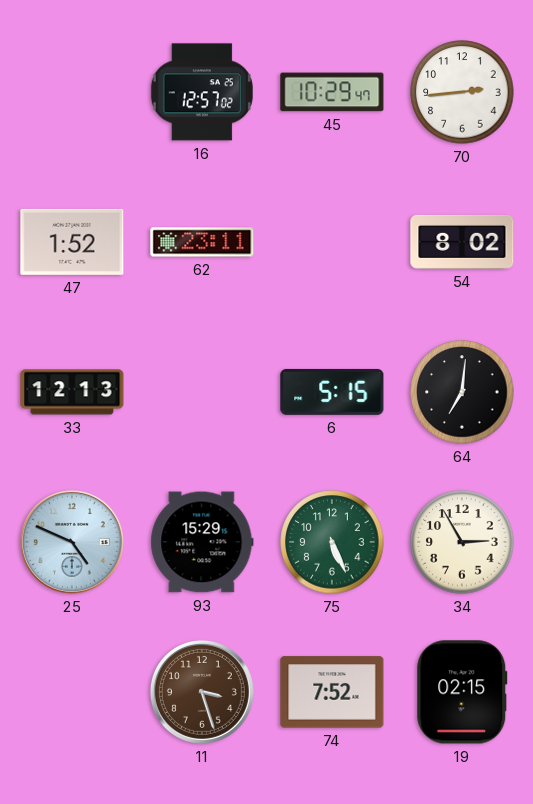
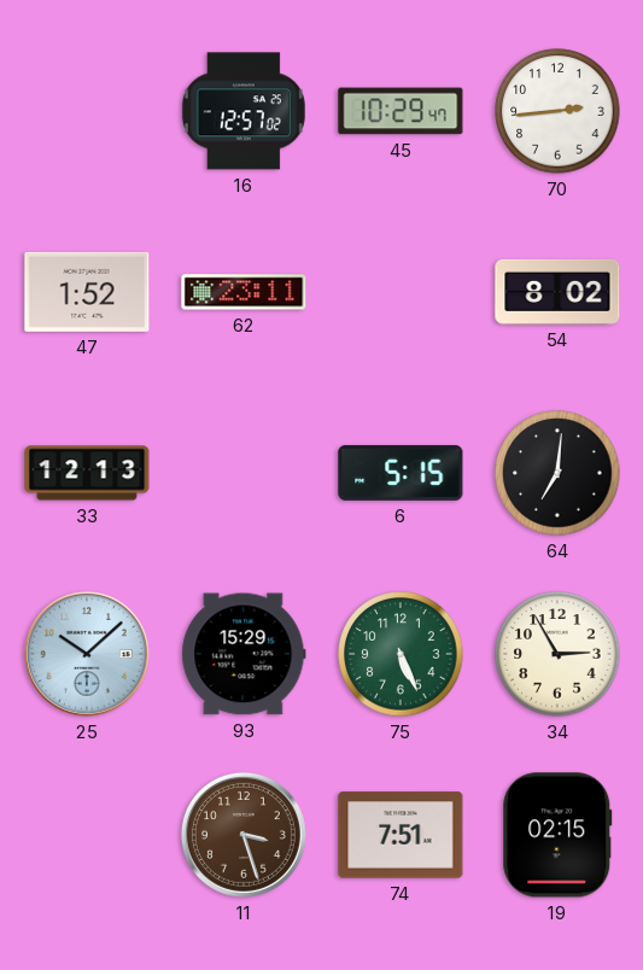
25: 4:49 -> 10:08
74: 7:52 -> 7:51
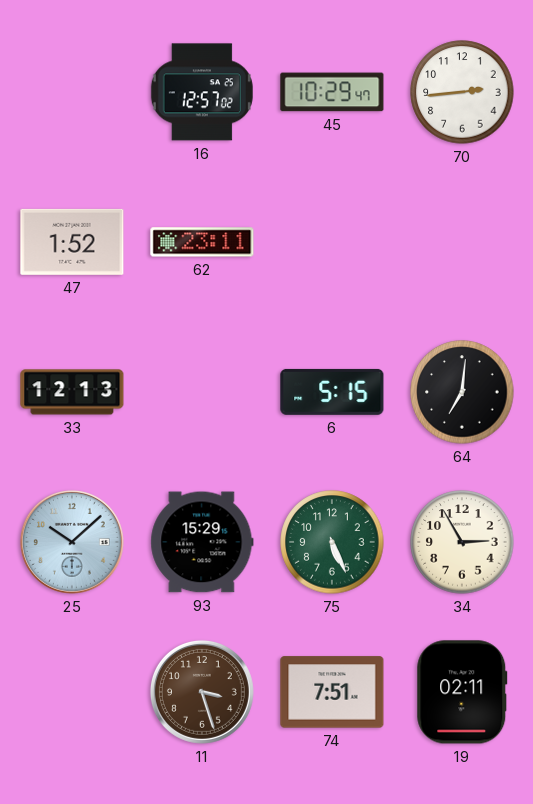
54: 8:02 -> none
19: 02:15 -> 02:11
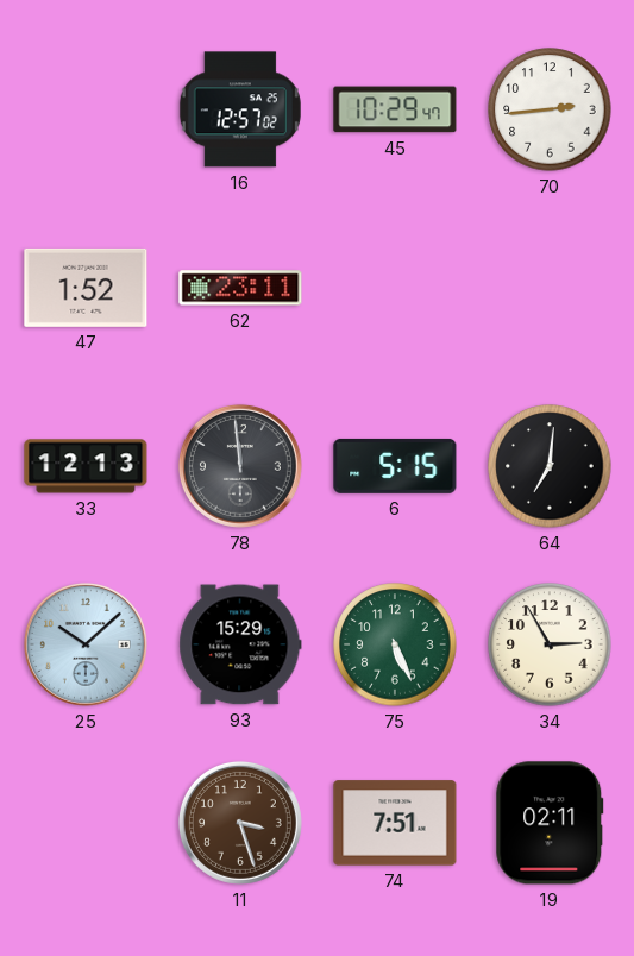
78: none -> 11:59
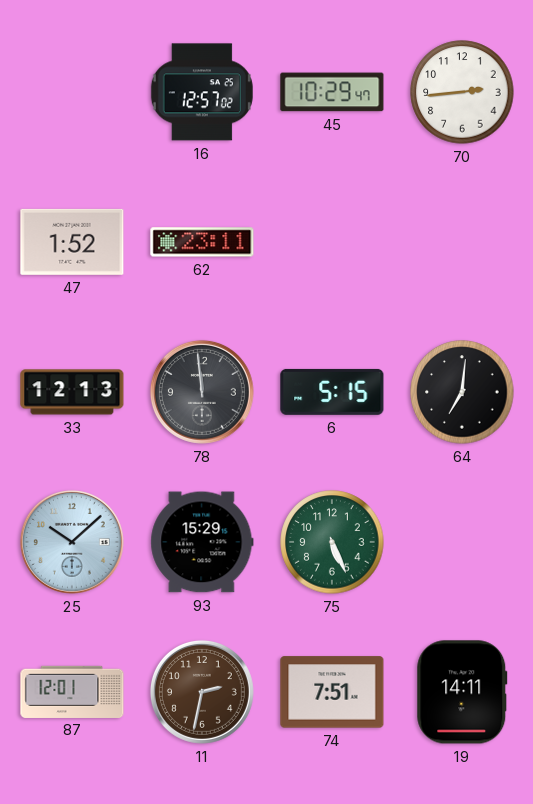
34: 2:55 -> none
87: none -> 12:01
11: 3:27 -> 2:32
19: 02:11 -> 14:11
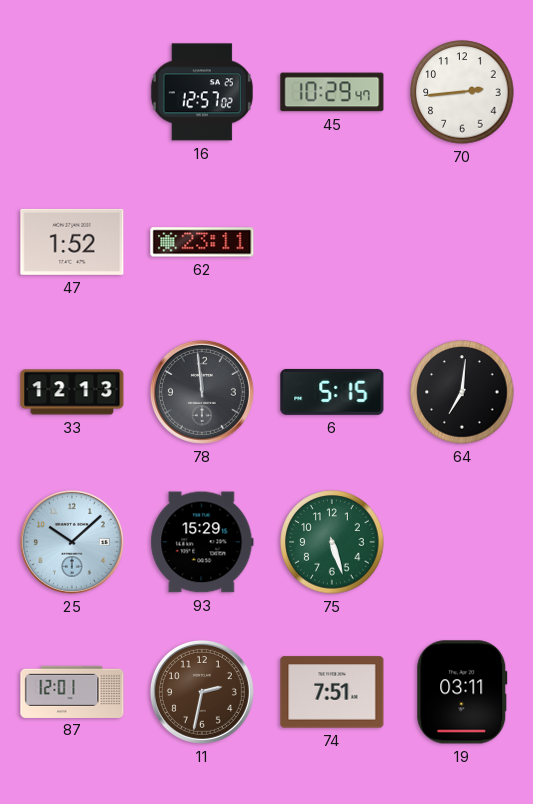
75: 5:26 -> 5:27
19: 14:11 -> 03:11
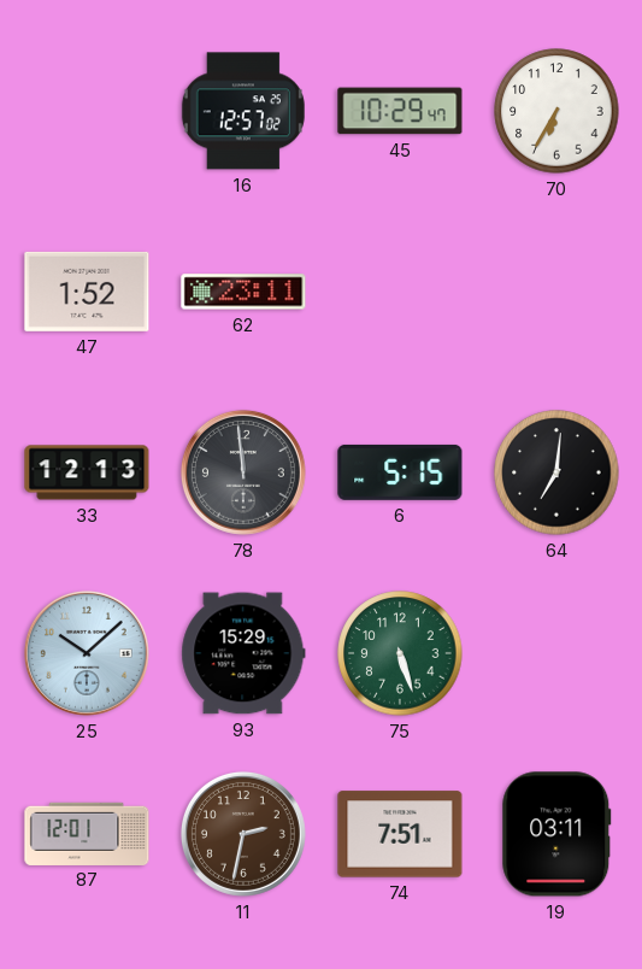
70: 2:44 -> 6:35
